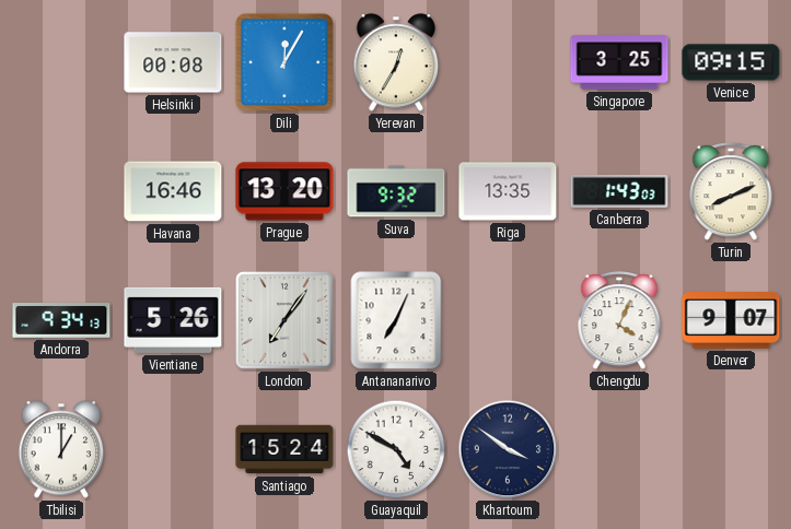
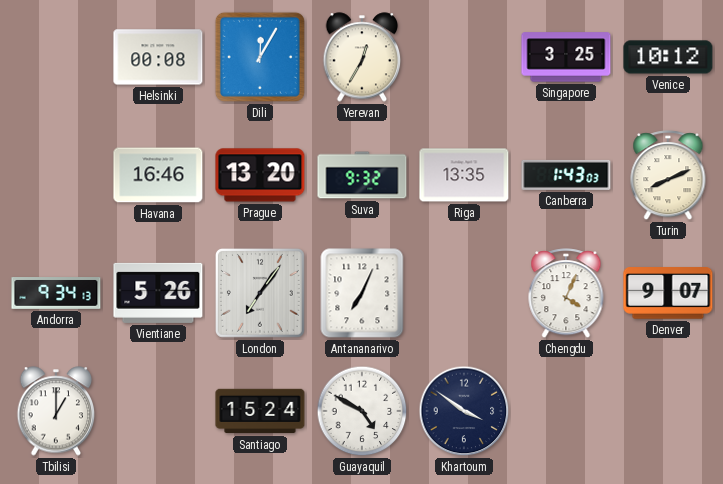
Venice: 09:15 -> 10:12
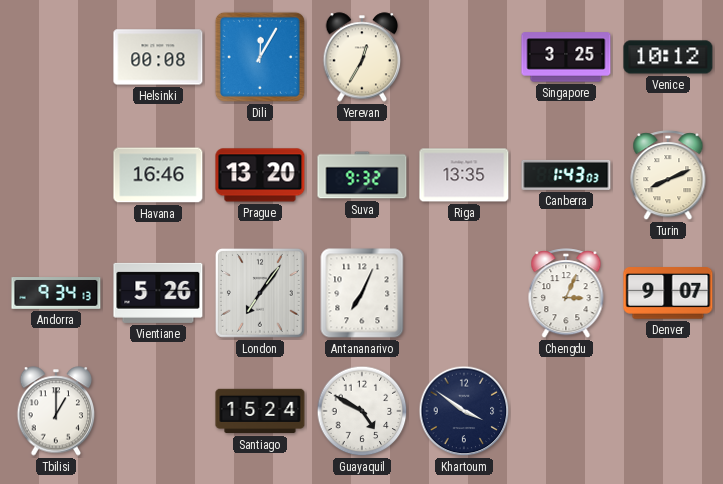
Chengdu: 4:04 -> 3:04
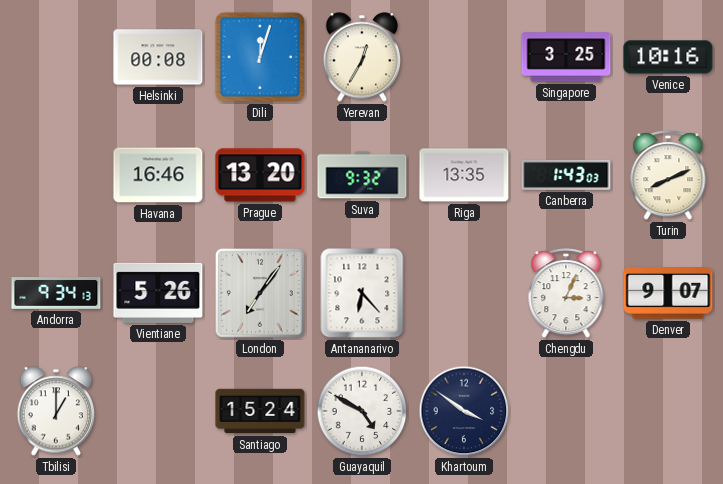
Dili: 12:05 -> 12:03
Venice: 10:12 -> 10:16
Antananarivo: 7:04 -> 6:23
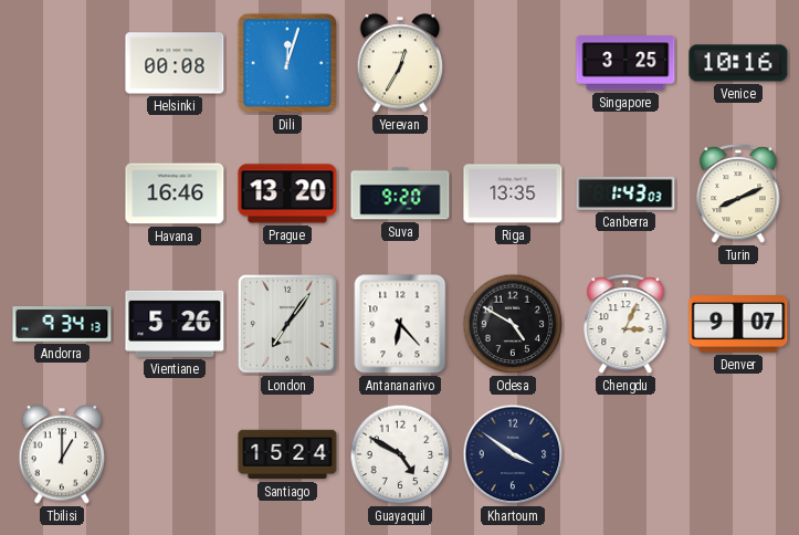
Suva: 9:32 -> 9:20
Odesa: none -> 4:50
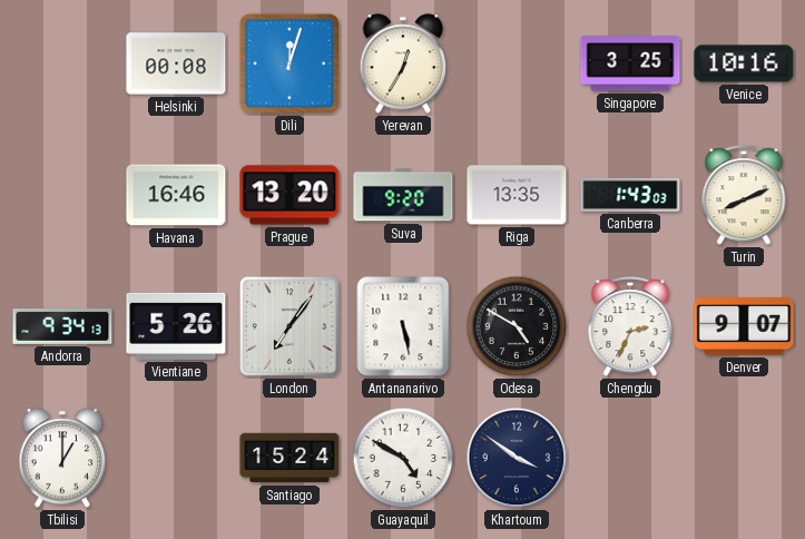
Antananarivo: 6:23 -> 5:28
Chengdu: 3:04 -> 2:34
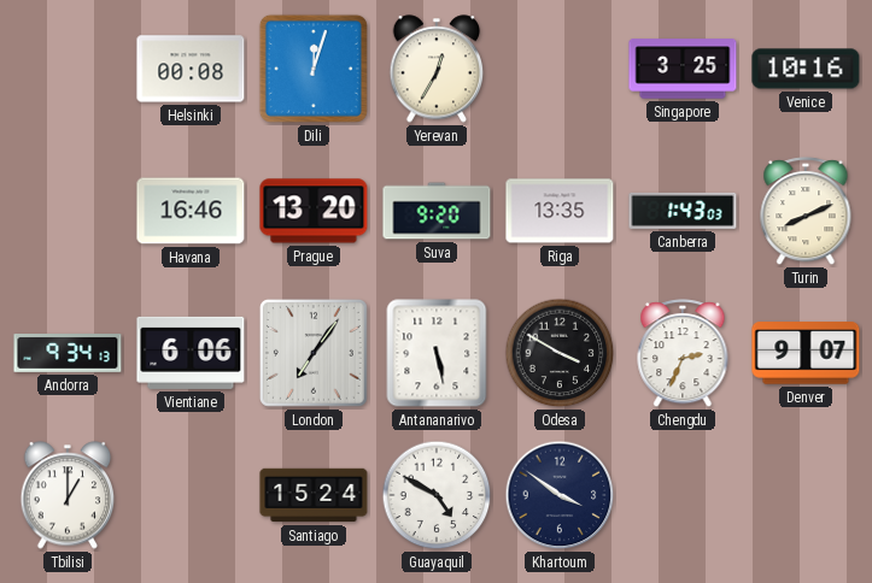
Vientiane: 5:26 -> 6:06
Odesa: 4:50 -> 3:50
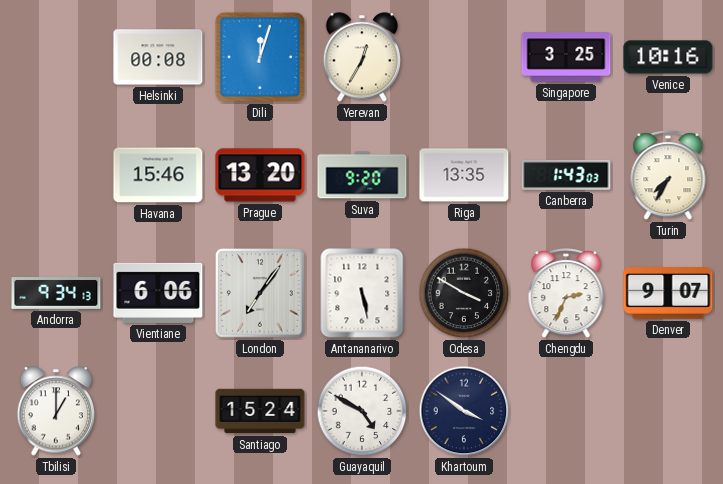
Havana: 16:46 -> 15:46
Turin: 8:11 -> 7:35
